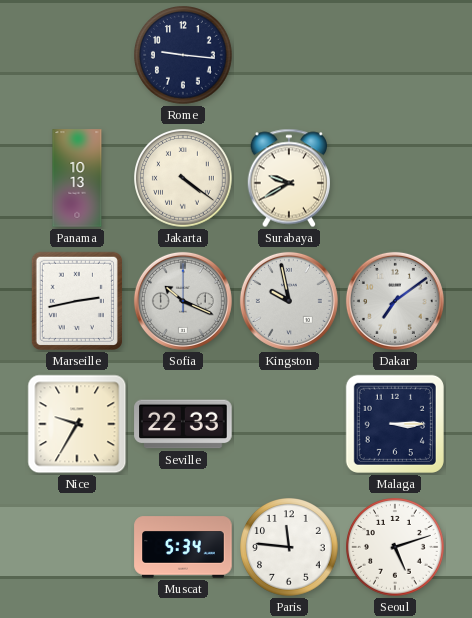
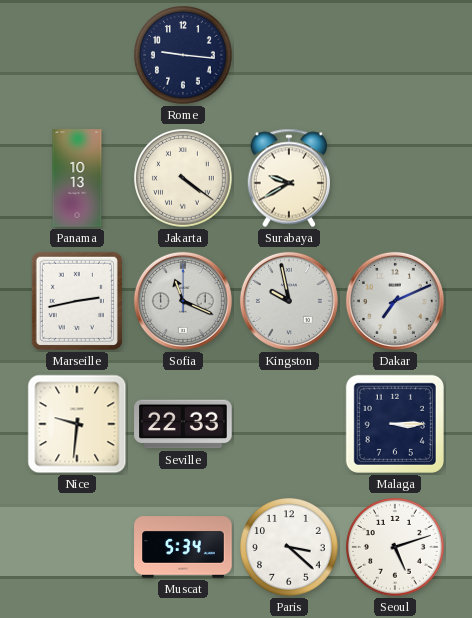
Sofia: 10:19 -> 11:19
Dakar: 7:09 -> 7:11
Nice: 9:35 -> 9:31
Paris: 11:46 -> 3:22
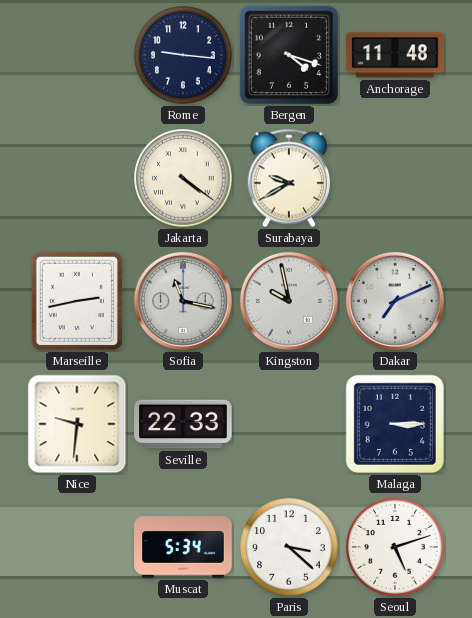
Bergen: none -> 4:18
Anchorage: none -> 11:48
Panama: 10:13 -> none
Sofia: 11:19 -> 11:17
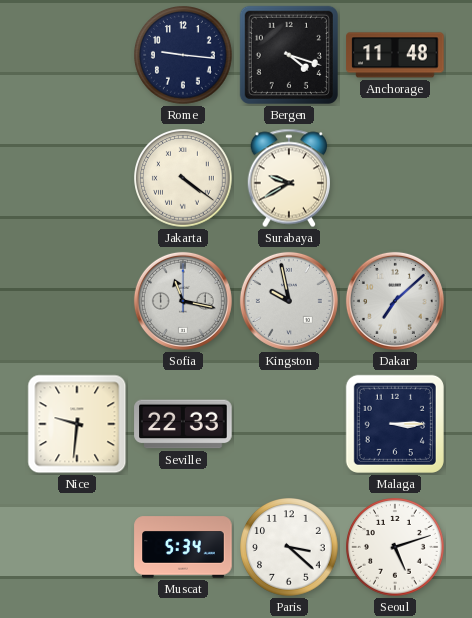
Marseille: 2:43 -> none
Dakar: 7:11 -> 7:08
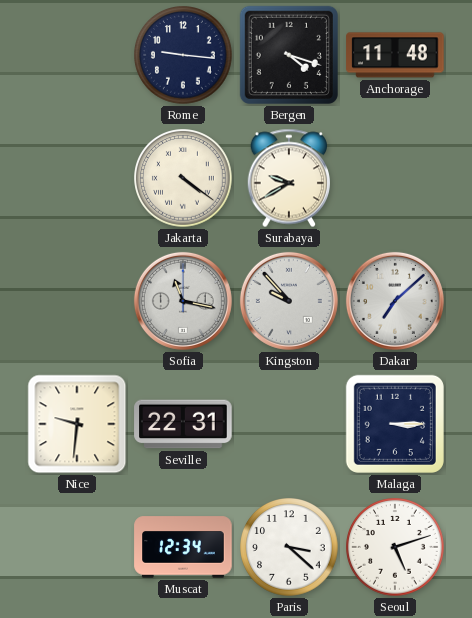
Kingston: 9:58 -> 9:53
Seville: 22:33 -> 22:31
Muscat: 5:34 -> 12:34
